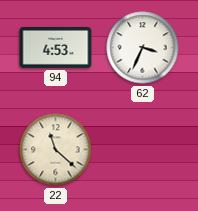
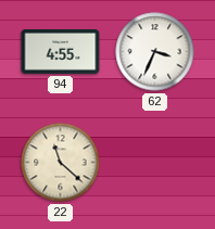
94: 4:53 -> 4:55
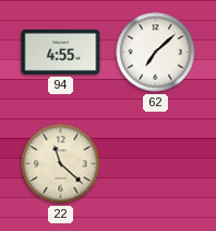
62: 3:34 -> 7:08
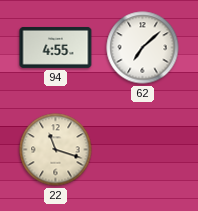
22: 11:22 -> 11:18
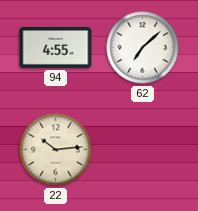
22: 11:18 -> 10:14
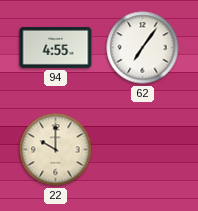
62: 7:08 -> 7:06
22: 10:14 -> 10:00
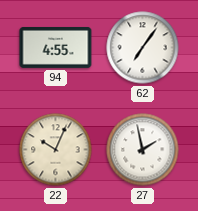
22: 10:00 -> 10:04
27: none -> 1:58
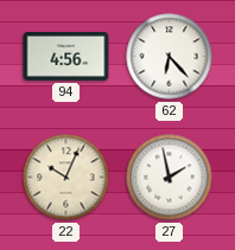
94: 4:55 -> 4:56
62: 7:06 -> 6:23
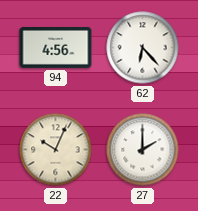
27: 1:58 -> 2:00
